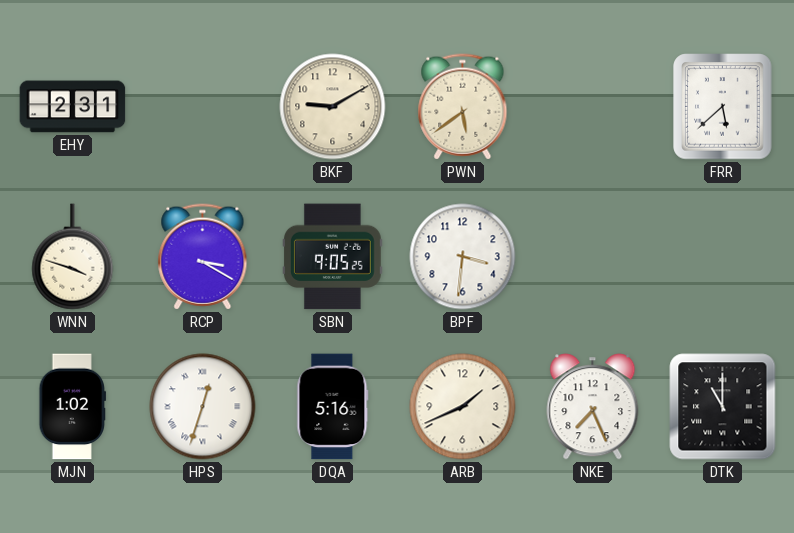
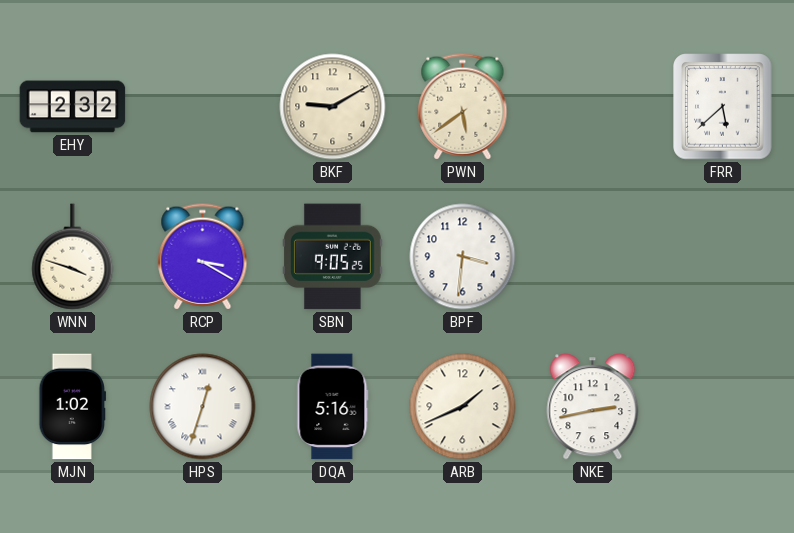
EHY: 2:31 -> 2:32
NKE: 7:26 -> 2:43
DTK: 11:00 -> none
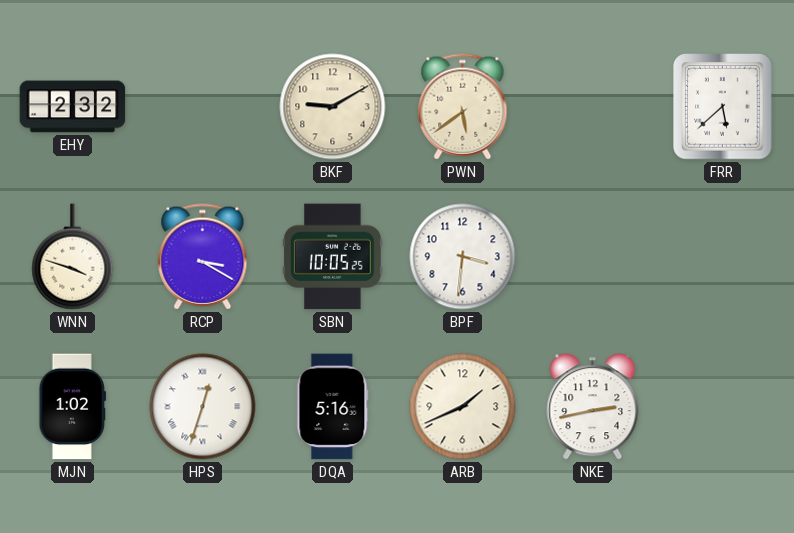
SBN: 9:05 -> 10:05
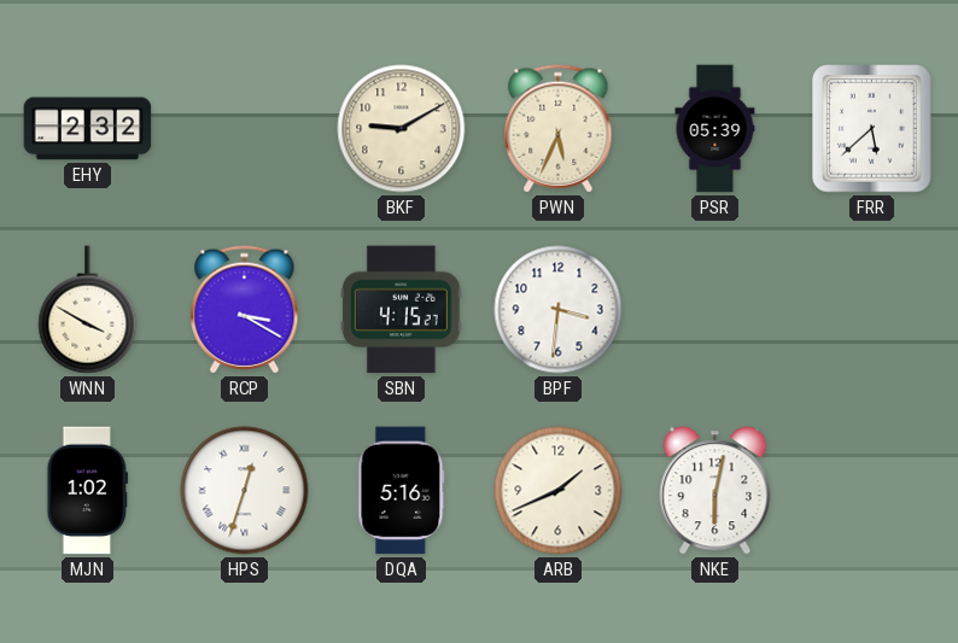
PWN: 5:39 -> 5:34
PSR: none -> 05:39
WNN: 3:48 -> 3:50
SBN: 10:05 -> 4:15
NKE: 2:43 -> 6:02
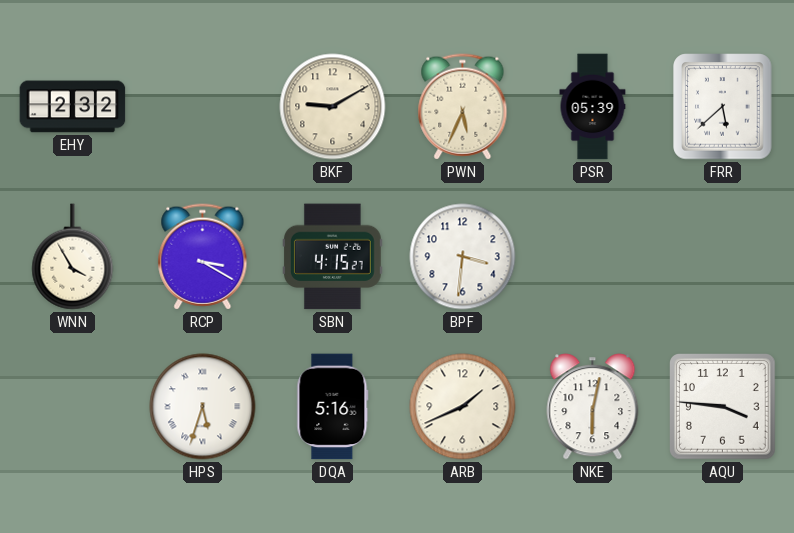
WNN: 3:50 -> 3:55
MJN: 1:02 -> none
HPS: 12:33 -> 5:33
AQU: none -> 3:46
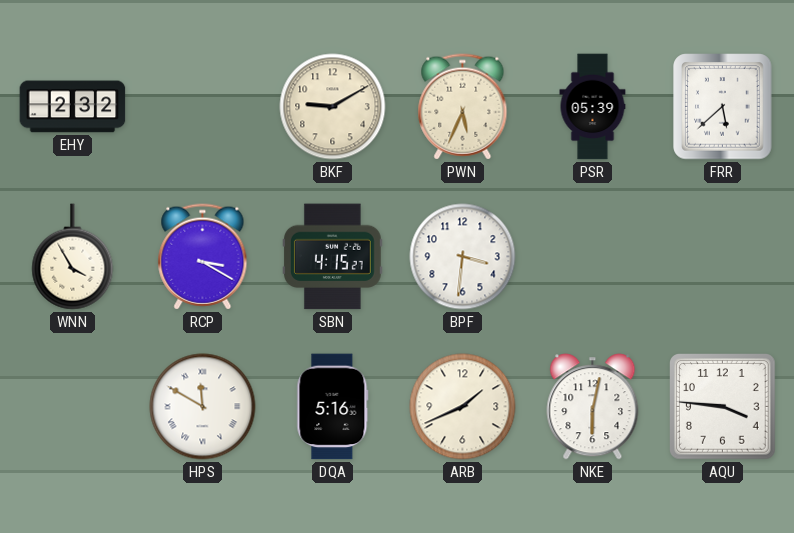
HPS: 5:33 -> 11:50
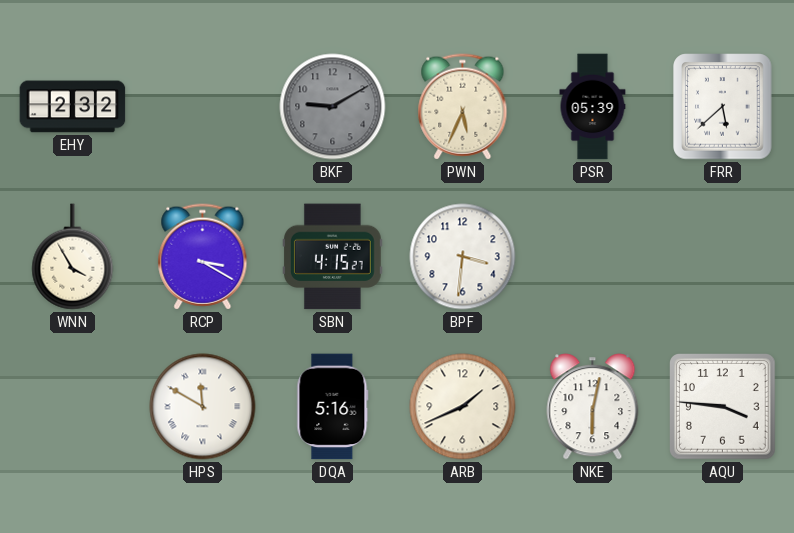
BKF dial: cream -> grey
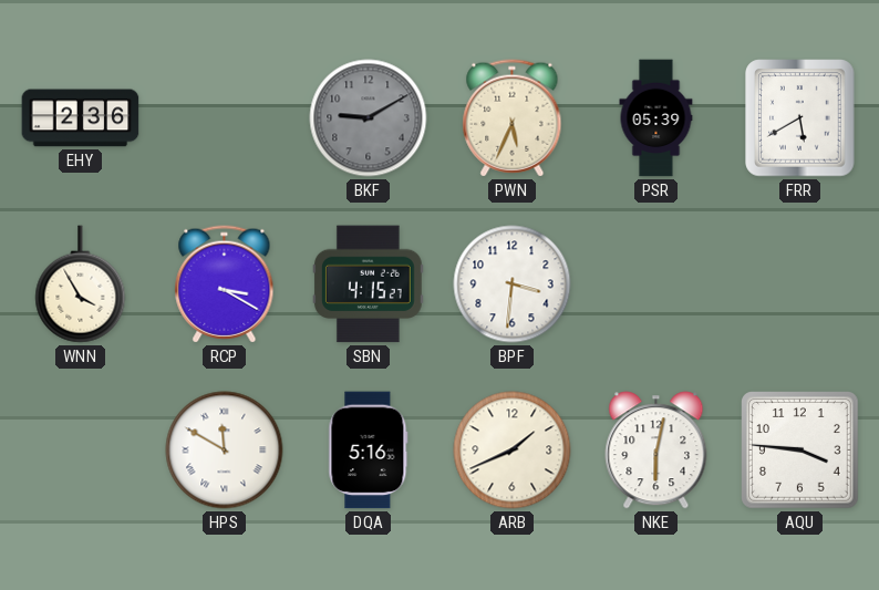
EHY: 2:32 -> 2:36
FRR: 5:38 -> 5:40
